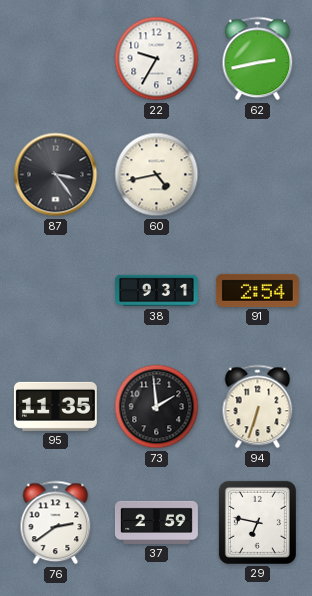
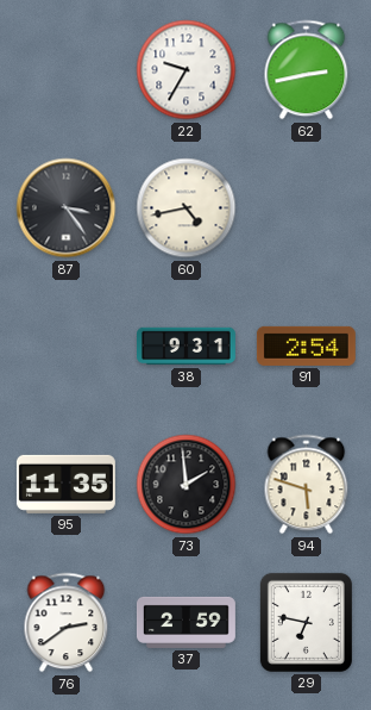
94: 6:33 -> 5:48
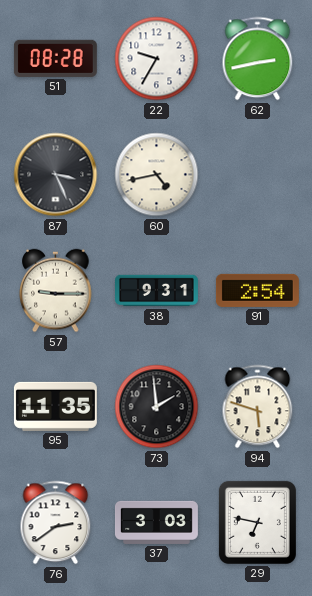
51: none -> 08:28
87: 3:24 -> 3:26
57: none -> 9:15
37: 2:59 -> 3:03
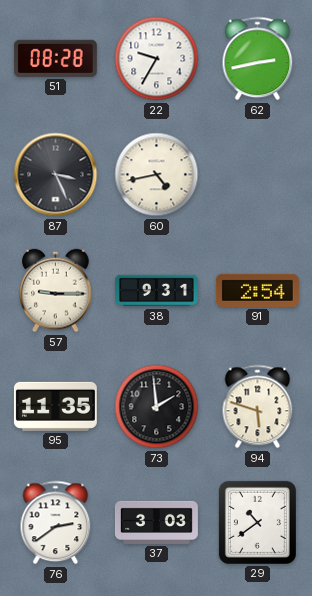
29: 6:47 -> 10:39
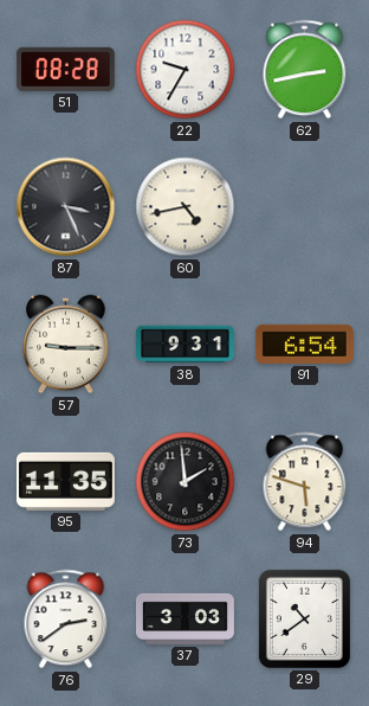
91: 2:54 -> 6:54
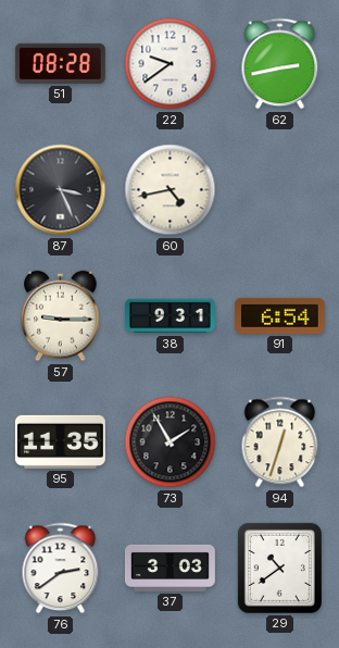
22: 9:35 -> 9:39
73: 1:59 -> 1:55
94: 5:48 -> 12:33
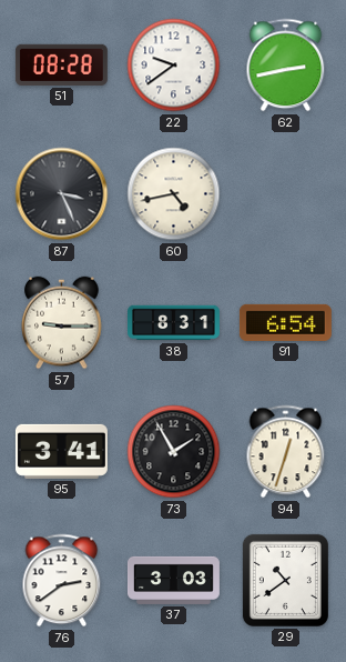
38: 9:31 -> 8:31
95: 11:35 -> 3:41
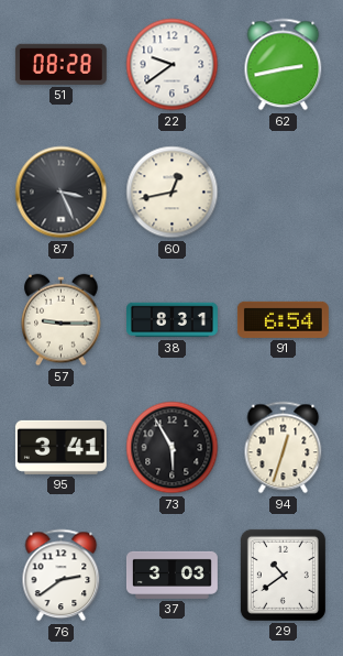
60: 4:43 -> 12:43
73: 1:55 -> 5:55
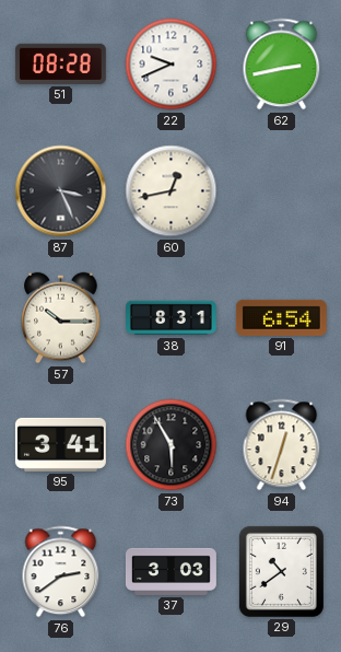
22: 9:39 -> 9:41
57: 9:15 -> 10:15
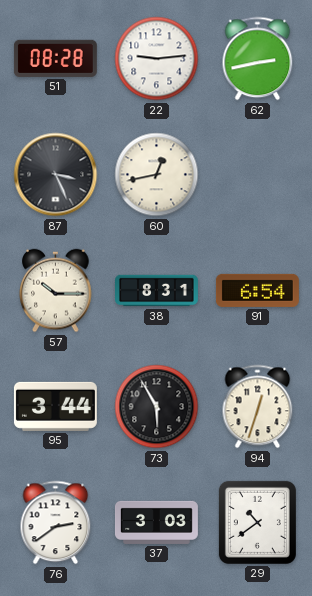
22: 9:41 -> 9:14
95: 3:41 -> 3:44
